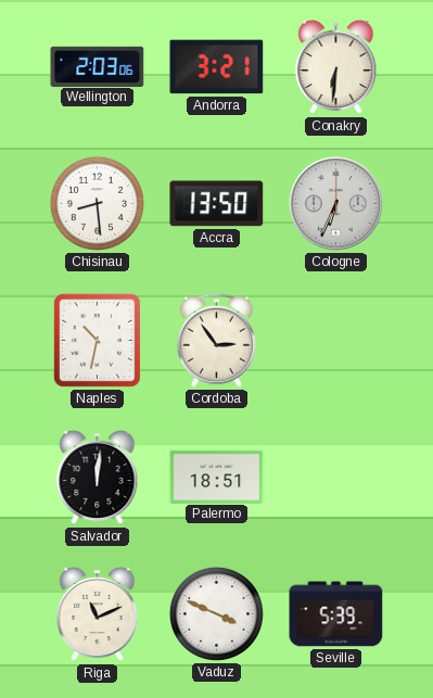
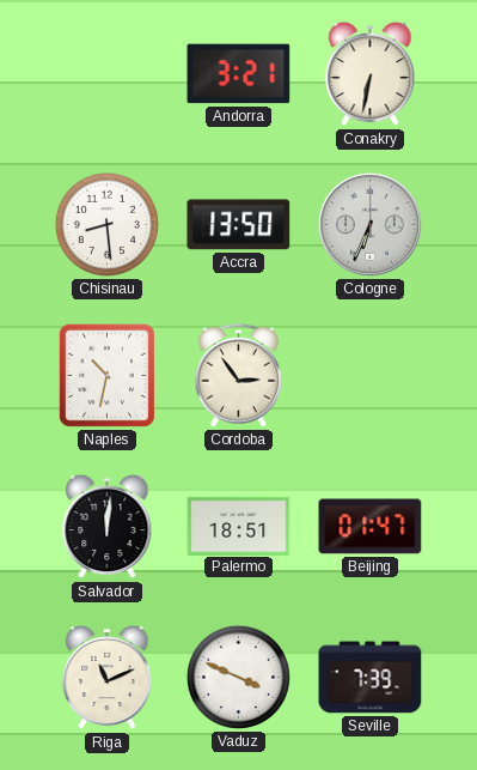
Wellington: 2:03 -> none
Conakry: 6:31 -> 6:32
Beijing: none -> 01:47
Seville: 5:39 -> 7:39
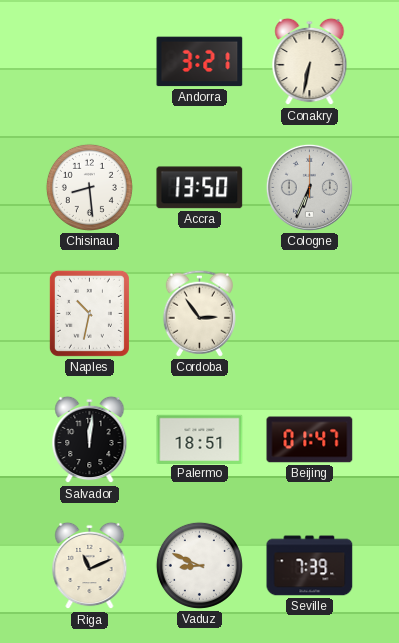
Vaduz: 3:49 -> 8:49
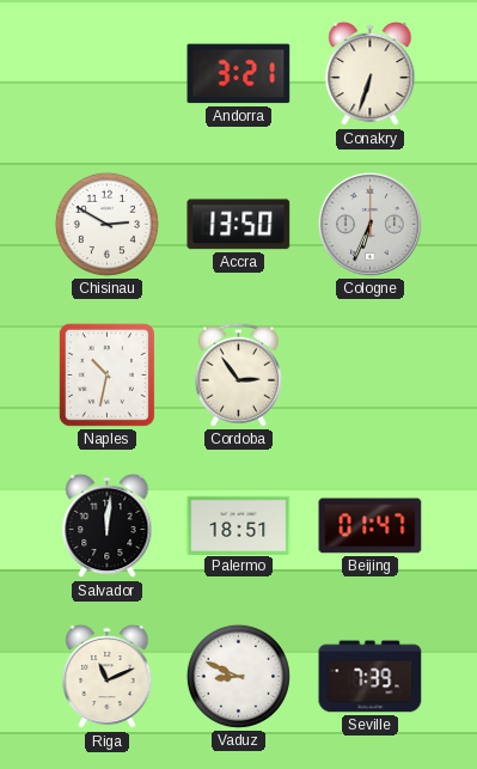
Conakry: 6:32 -> 6:33
Chisinau: 8:29 -> 2:50
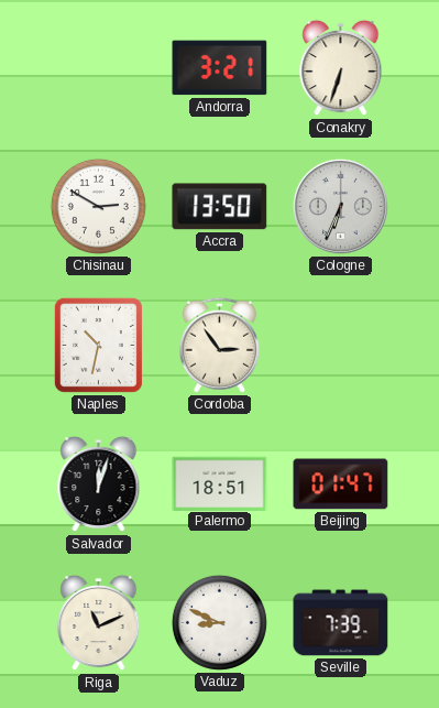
Salvador: 12:01 -> 12:03
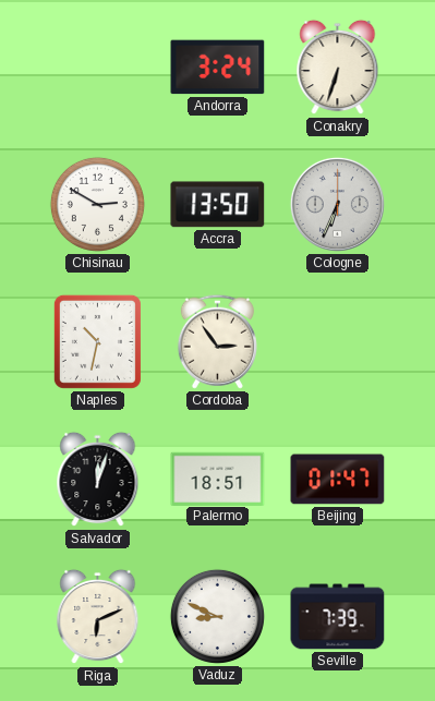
Andorra: 3:21 -> 3:24
Riga: 11:11 -> 6:11
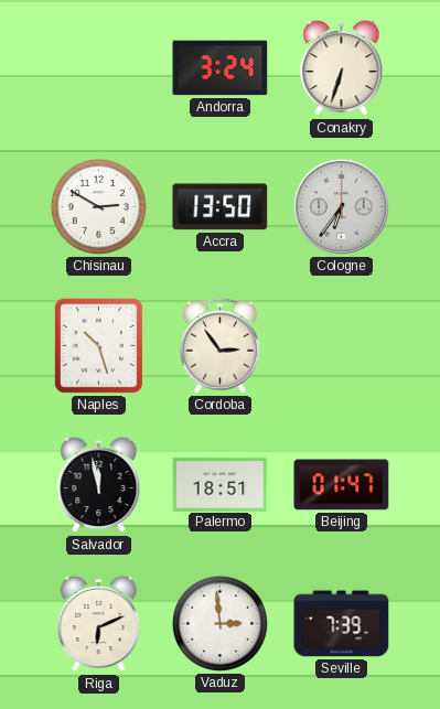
Cologne: 6:34 -> 6:36
Naples: 10:32 -> 10:27
Salvador: 12:03 -> 11:58
Vaduz: 8:49 -> 2:59
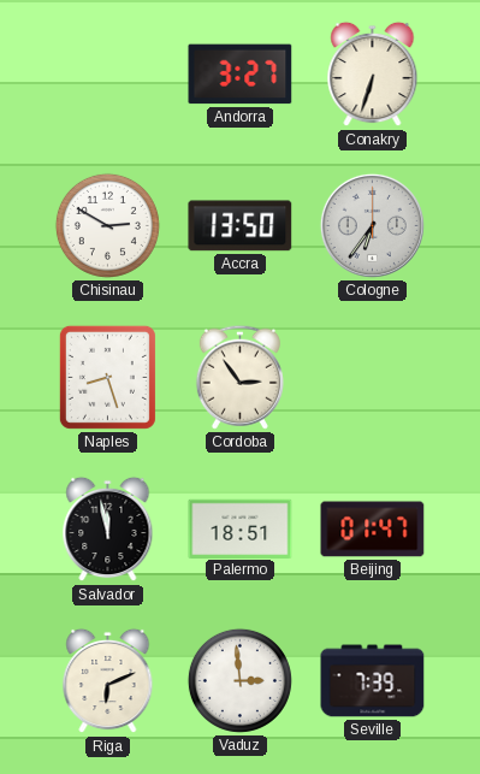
Andorra: 3:24 -> 3:27
Naples: 10:27 -> 8:27
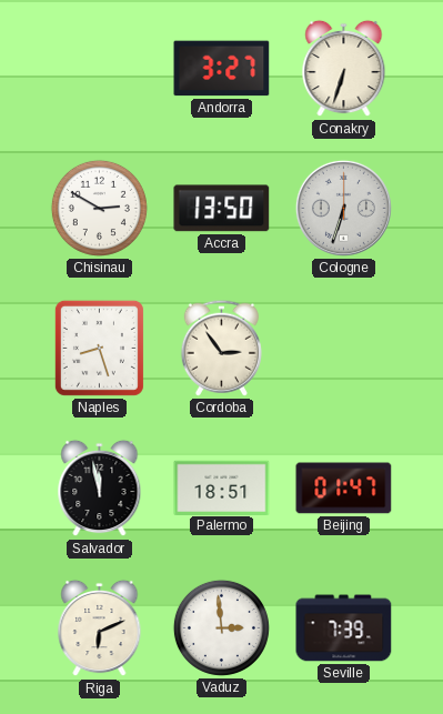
Cologne: 6:36 -> 6:33
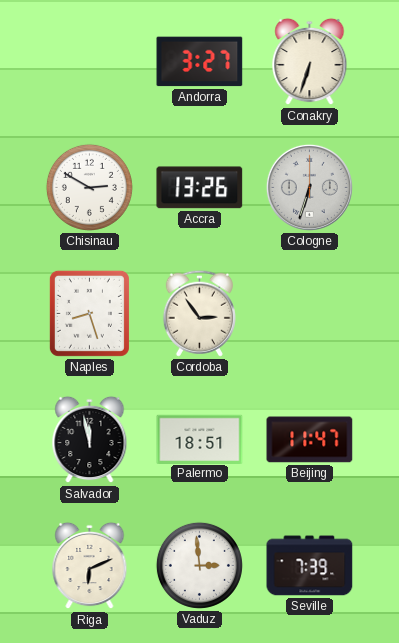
Accra: 13:50 -> 13:26
Beijing: 01:47 -> 11:47
